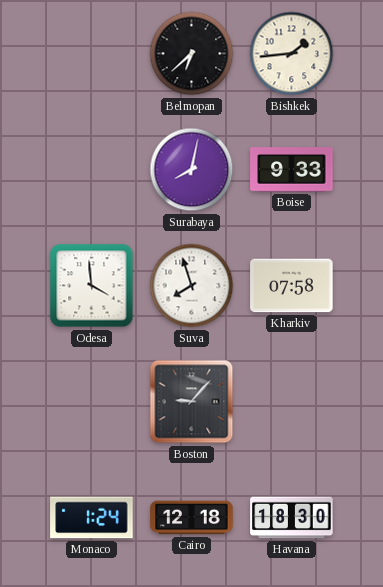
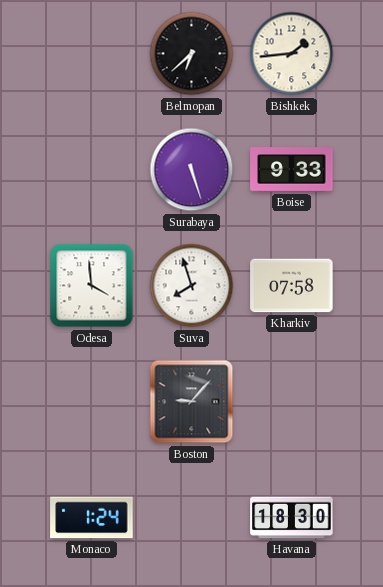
Surabaya: 8:02 -> 5:27
Cairo: 12:18 -> none
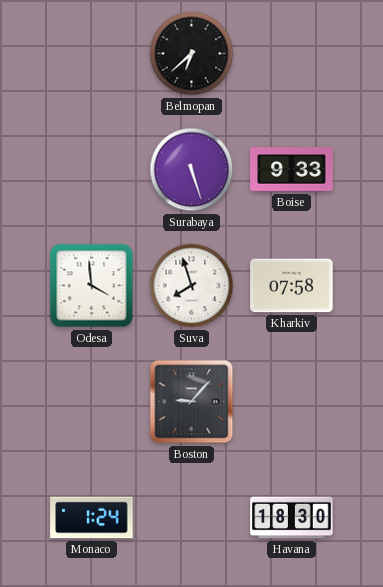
Bishkek: 1:44 -> none
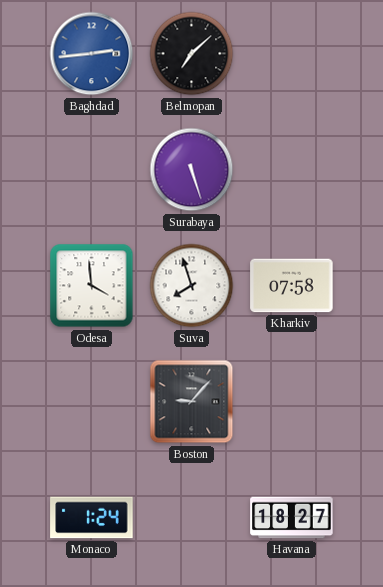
Baghdad: none -> 2:44
Belmopan: 6:38 -> 7:08
Boise: 9:33 -> none
Havana: 18:30 -> 18:27
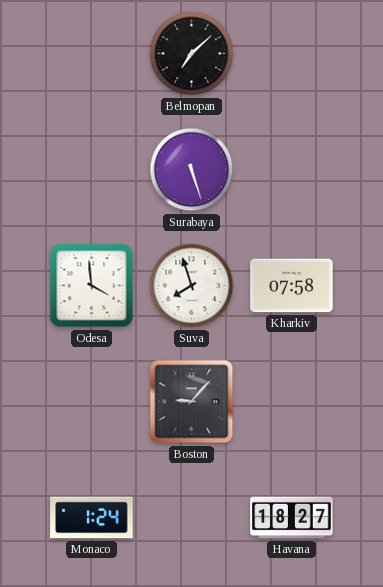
Baghdad: 2:44 -> none
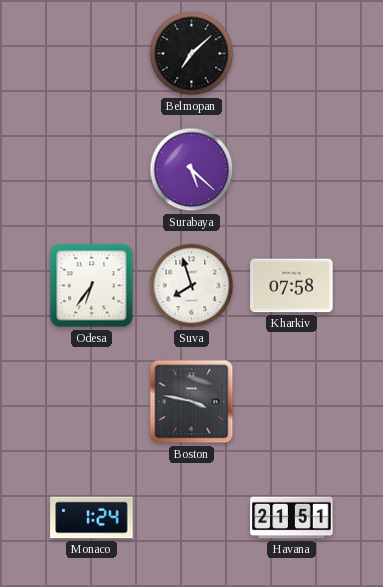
Surabaya: 5:27 -> 5:22
Odesa: 3:59 -> 6:36
Boston: 9:07 -> 3:47
Havana: 18:27 -> 21:51
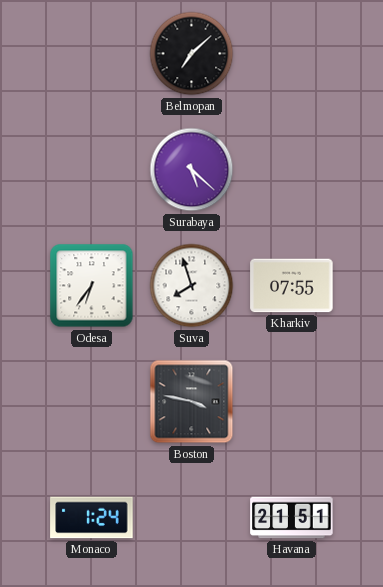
Kharkiv: 07:58 -> 07:55
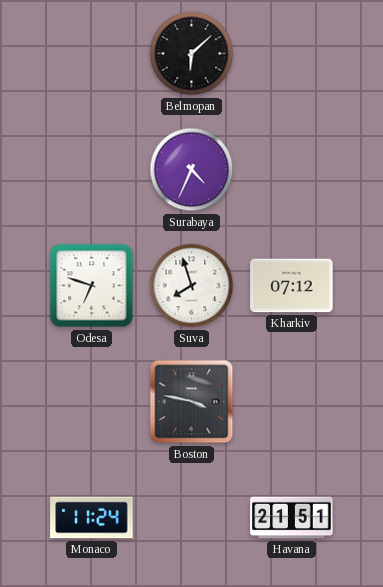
Belmopan: 7:08 -> 6:08
Surabaya: 5:22 -> 4:34
Odesa: 6:36 -> 6:48
Kharkiv: 07:55 -> 07:12
Monaco: 1:24 -> 11:24
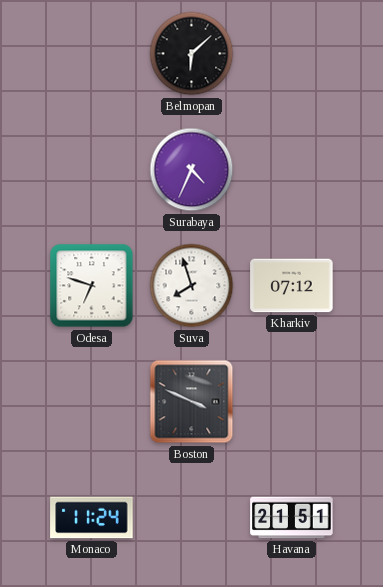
Boston: 3:47 -> 3:49
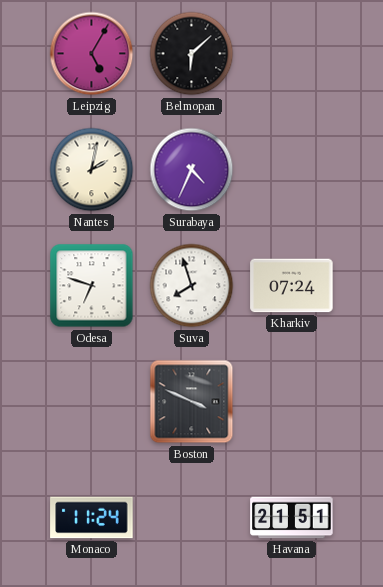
Leipzig: none -> 5:05
Nantes: none -> 2:02
Kharkiv: 07:12 -> 07:24
